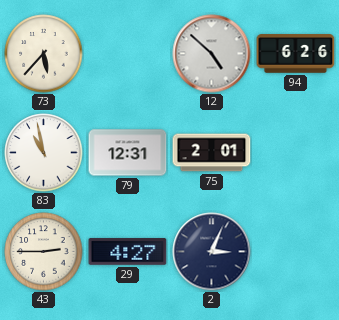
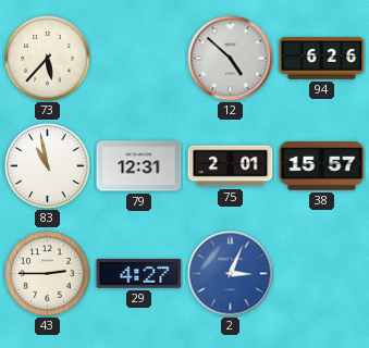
38: none -> 15:57
2 dial: navy -> blue
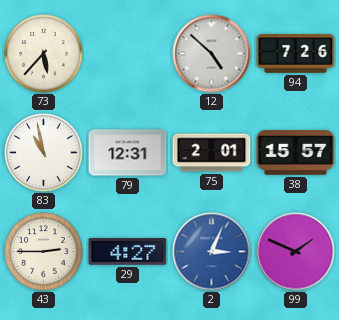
94: 6:26 -> 7:26
99: none -> 1:49
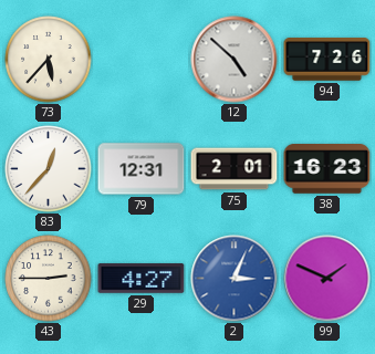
83: 10:58 -> 12:37
38: 15:57 -> 16:23
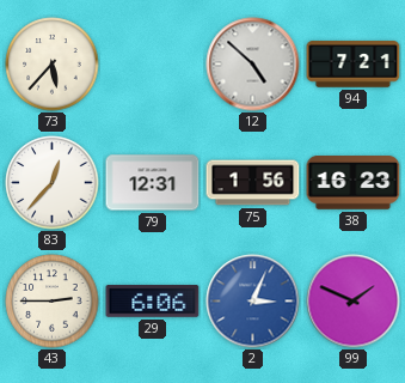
94: 7:26 -> 7:21
75: 2:01 -> 1:56
29: 4:27 -> 6:06
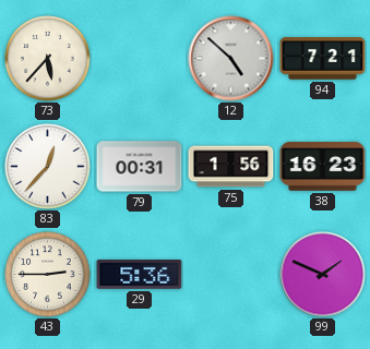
79: 12:31 -> 00:31
29: 6:06 -> 5:36
2: 3:04 -> none
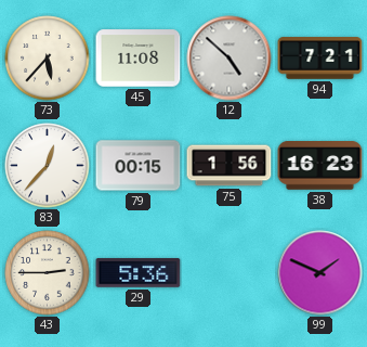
45: none -> 11:08
79: 00:31 -> 00:15
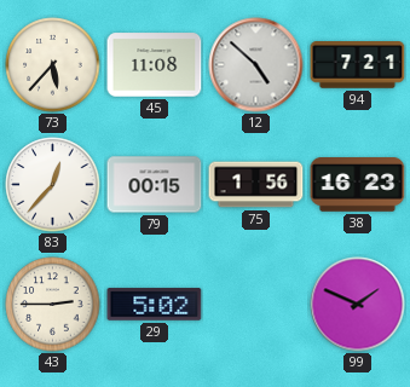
29: 5:36 -> 5:02
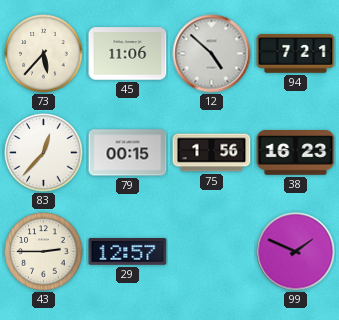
45: 11:08 -> 11:06
29: 5:02 -> 12:57
